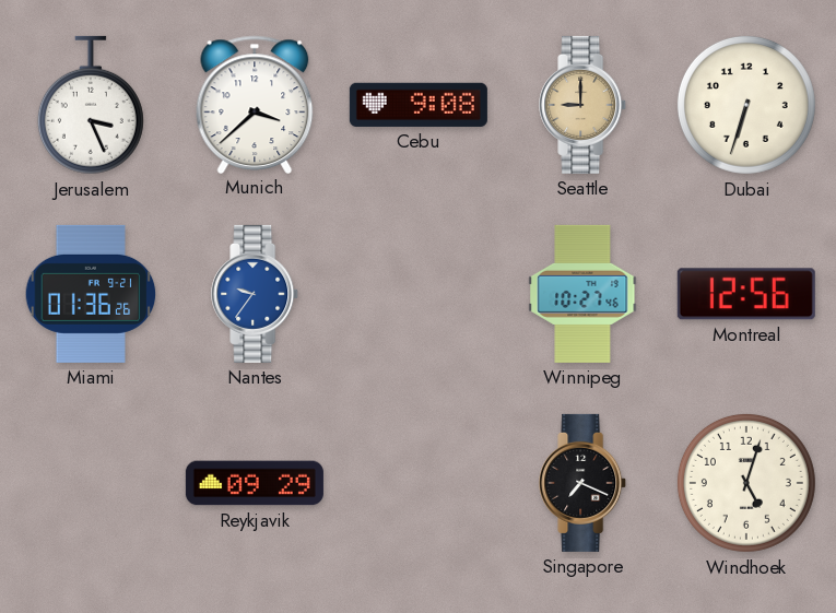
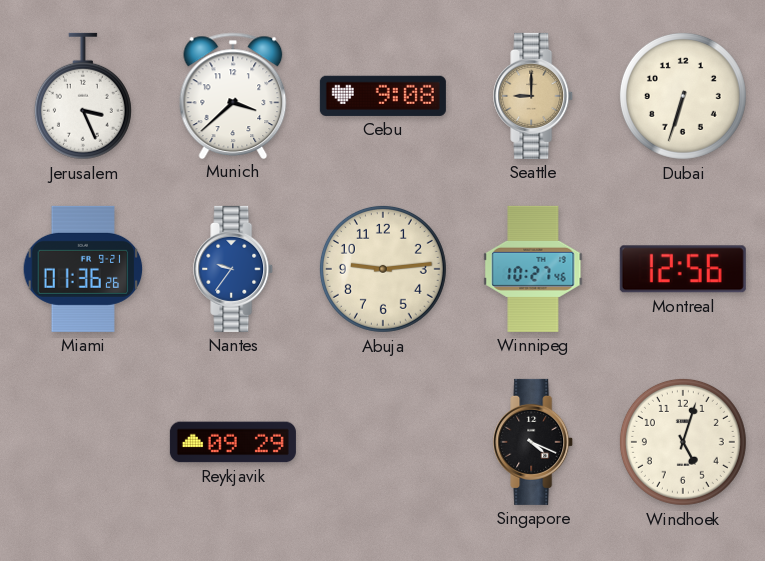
Abuja: none -> 9:14
Singapore: 7:19 -> 4:19
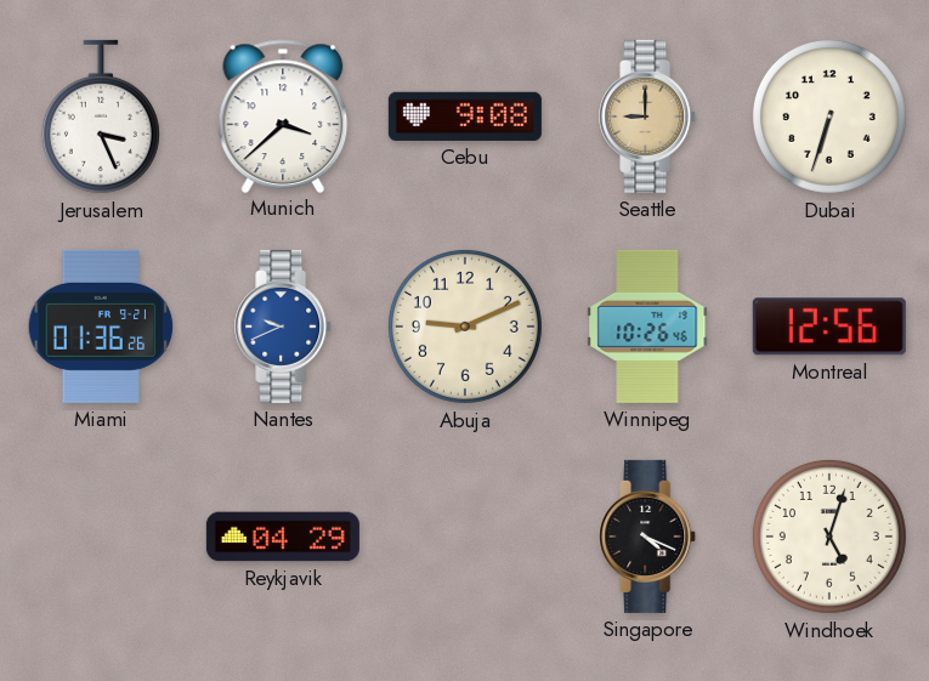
Nantes: 9:36 -> 9:41
Abuja: 9:14 -> 9:11
Winnipeg: 10:27 -> 10:26
Reykjavik: 09:29 -> 04:29
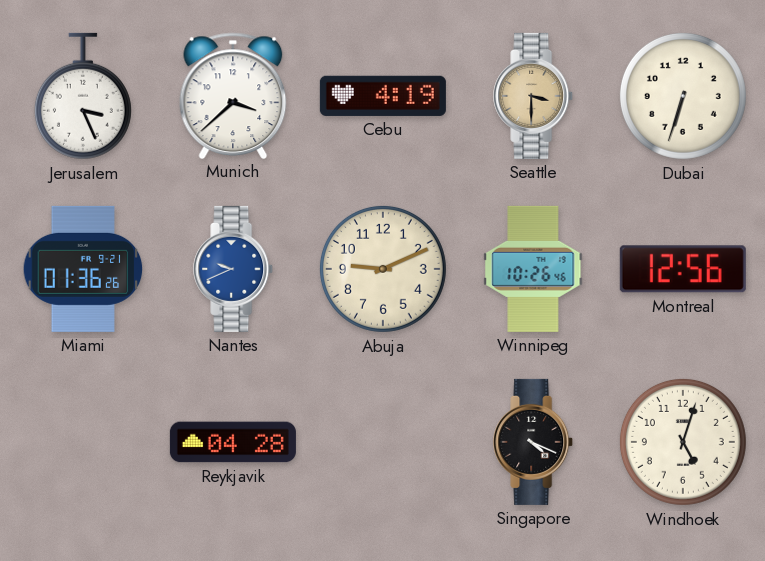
Cebu: 9:08 -> 4:19
Seattle: 9:00 -> 3:30
Reykjavik: 04:29 -> 04:28
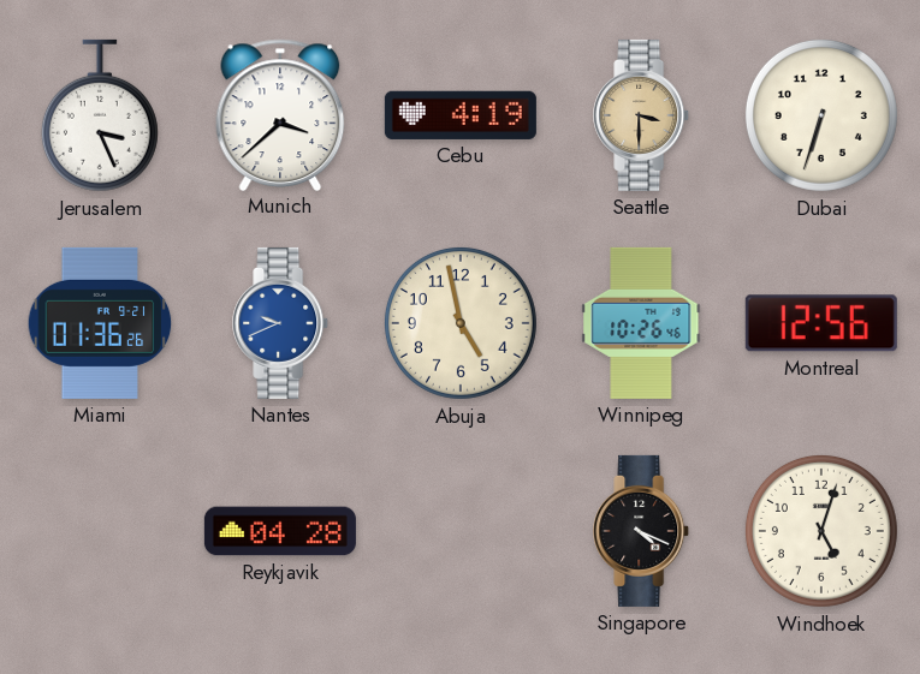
Abuja: 9:11 -> 4:58
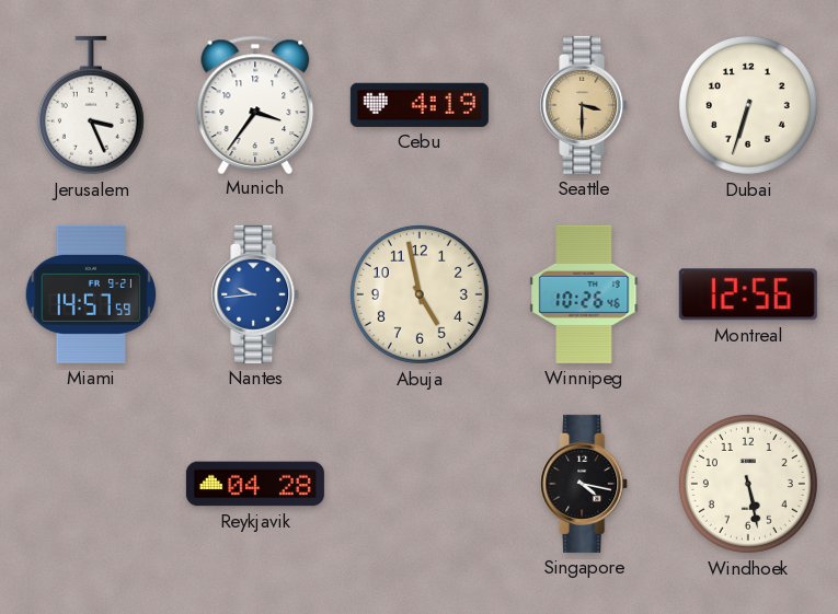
Munich: 3:38 -> 3:36
Miami: 01:36 -> 14:57
Nantes: 9:41 -> 9:44
Singapore: 4:19 -> 4:17
Windhoek: 5:03 -> 5:28
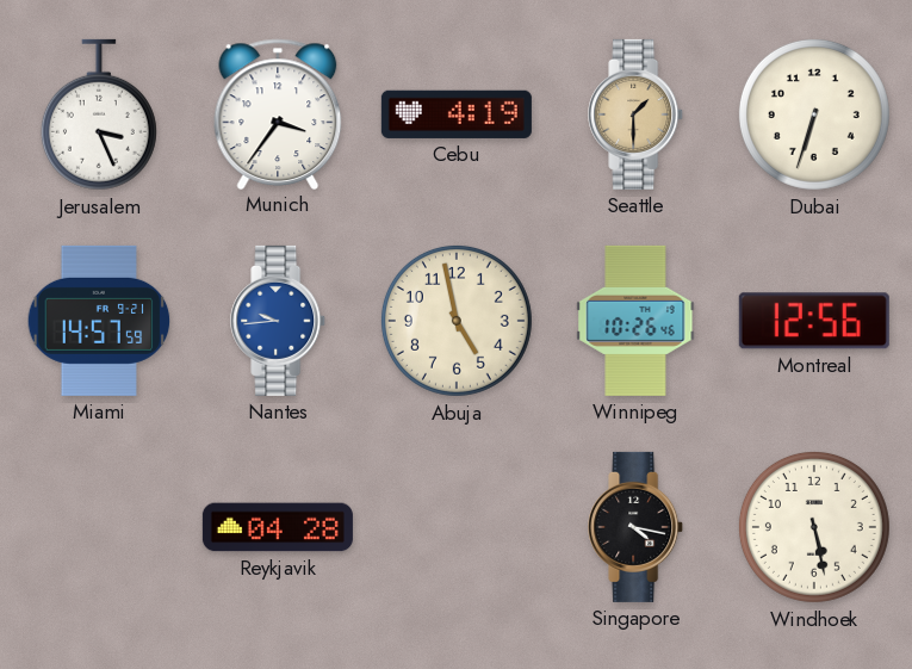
Seattle: 3:30 -> 1:30
